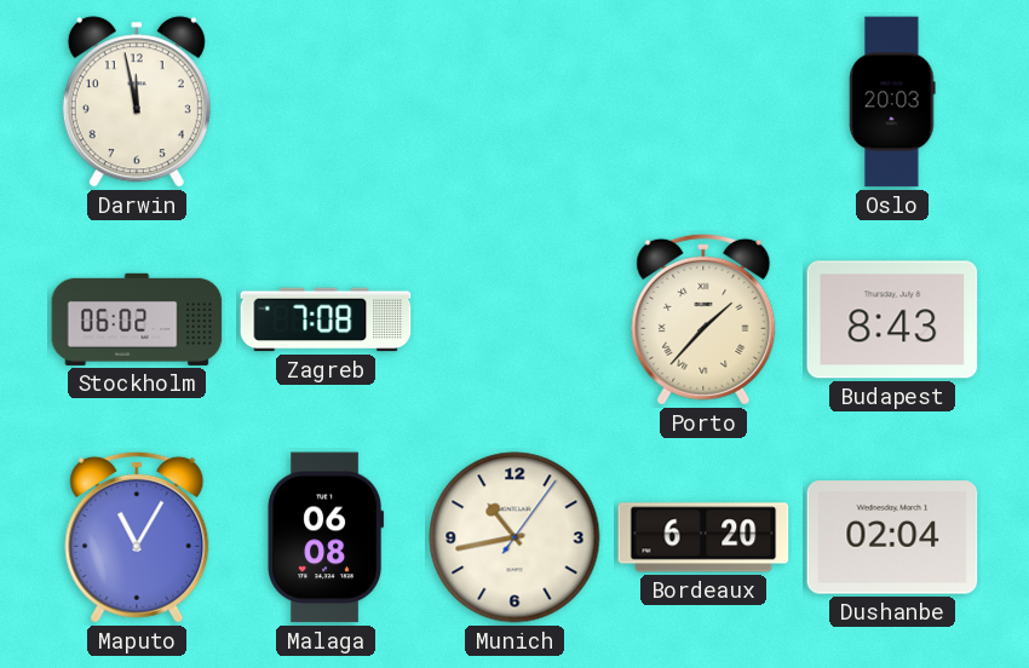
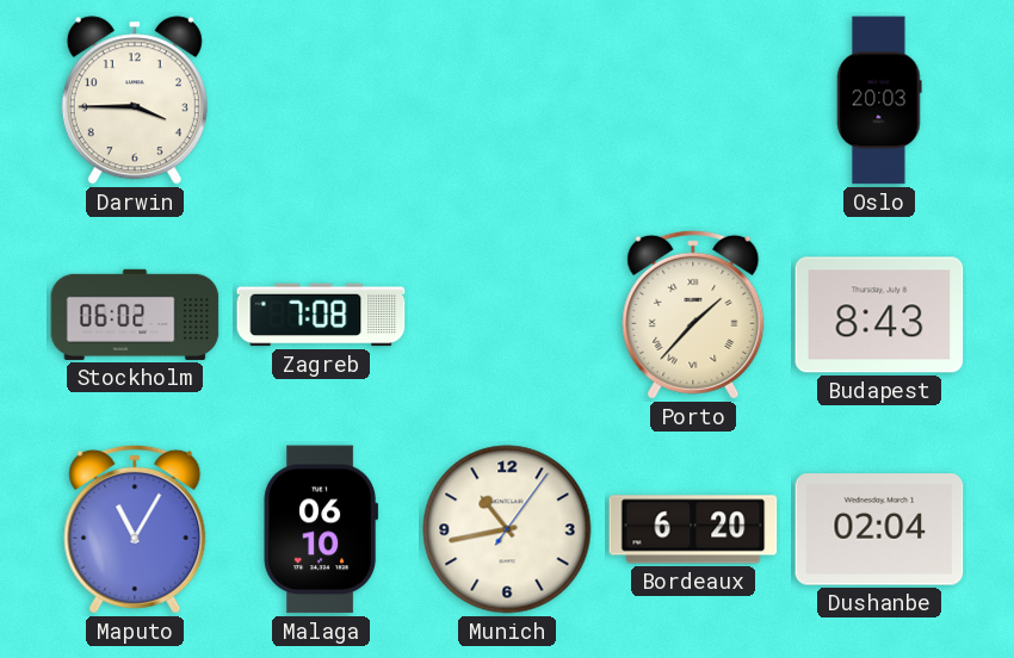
Darwin: 11:58 -> 3:45
Malaga: 06:08 -> 06:10
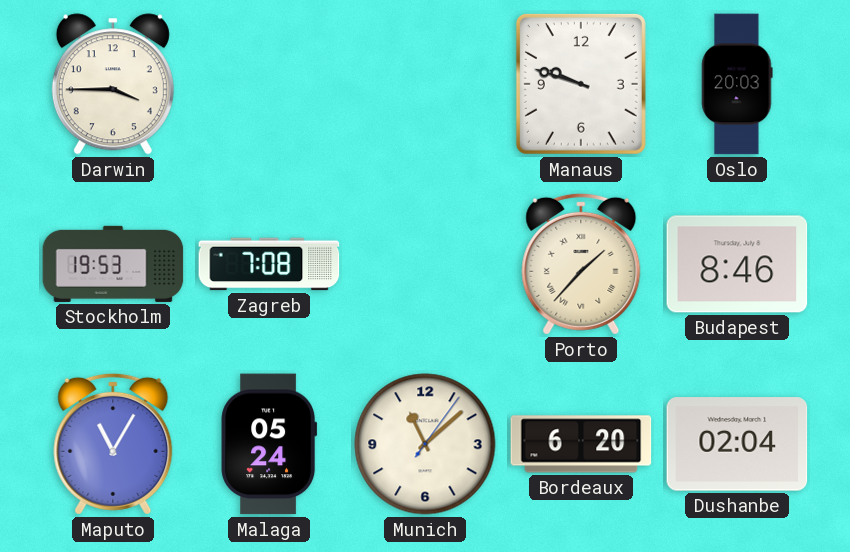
Manaus: none -> 9:48
Stockholm: 06:02 -> 19:53
Budapest: 8:43 -> 8:46
Malaga: 06:10 -> 05:24
Munich: 10:43 -> 11:08
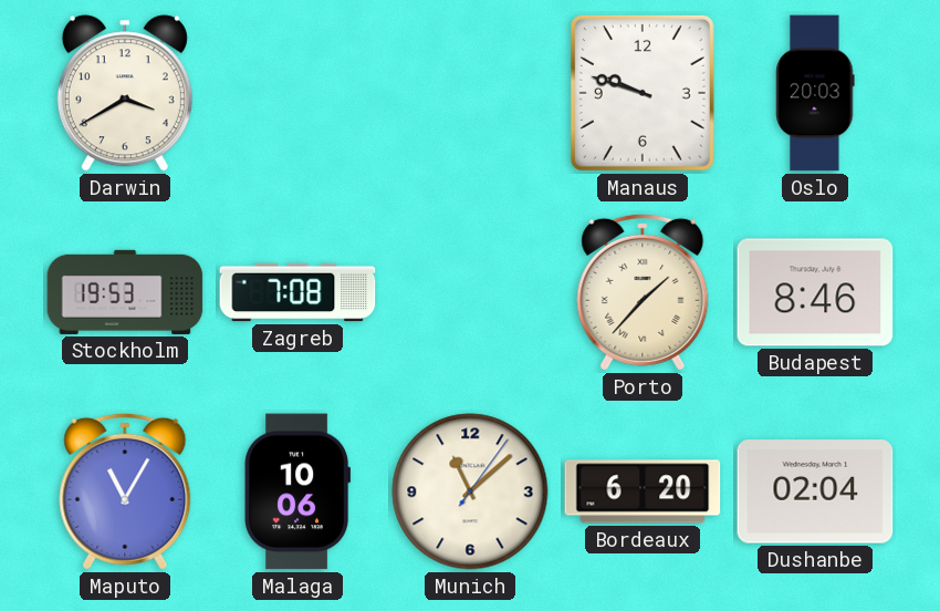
Darwin: 3:45 -> 3:40
Malaga: 05:24 -> 10:06
